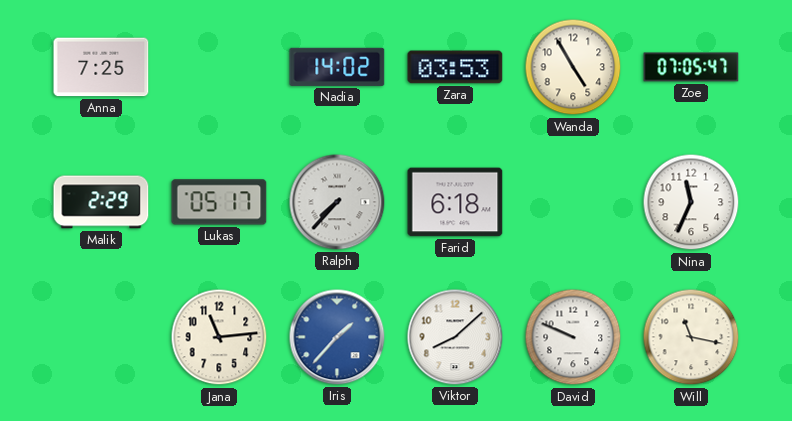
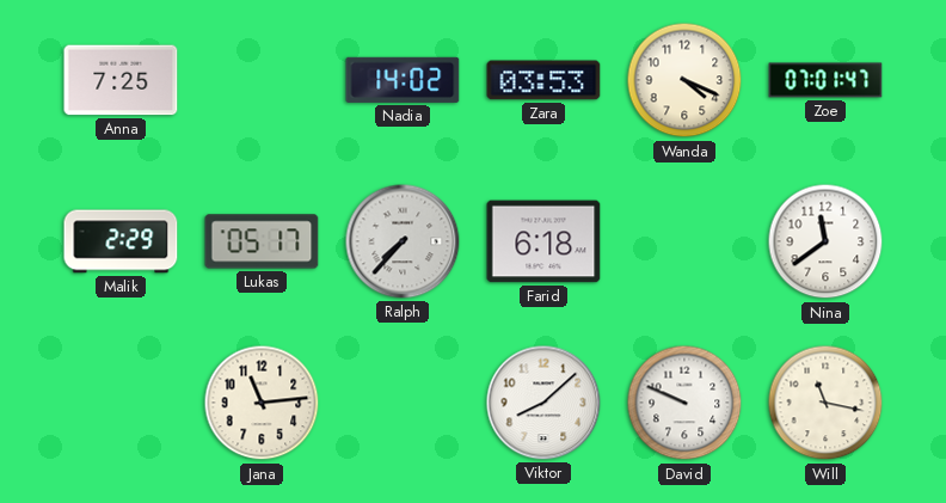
Wanda: 4:55 -> 4:19
Zoe: 07:05 -> 07:01
Nina: 11:34 -> 11:39
Iris: 1:37 -> none
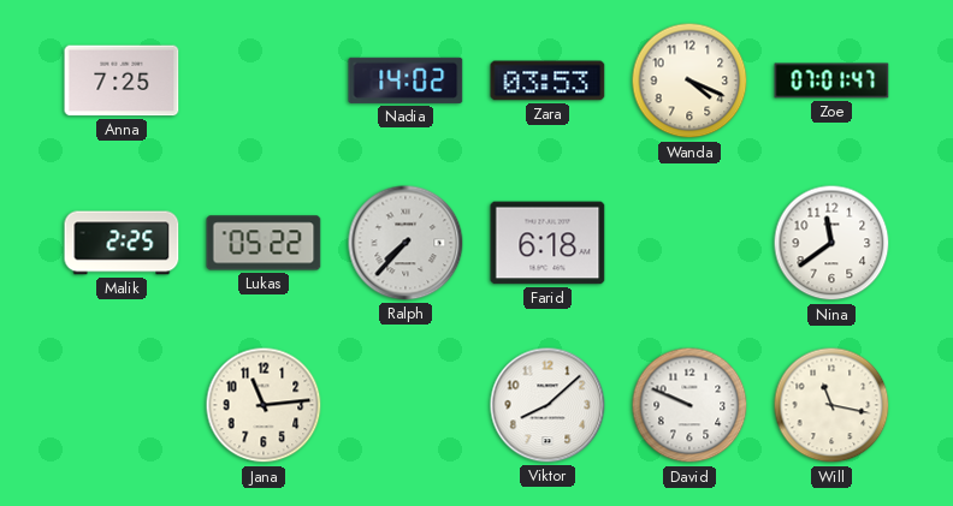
Malik: 2:29 -> 2:25
Lukas: 05:17 -> 05:22
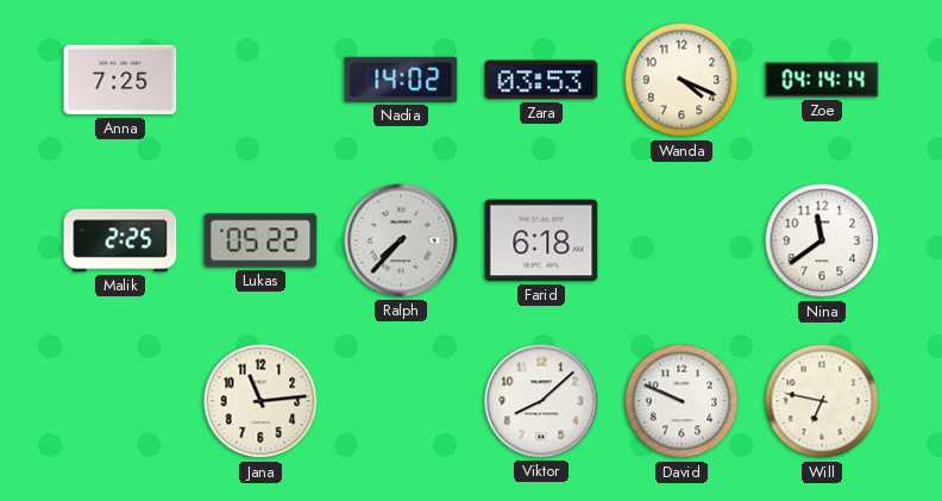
Zoe: 07:01 -> 04:14
Will: 11:17 -> 6:47
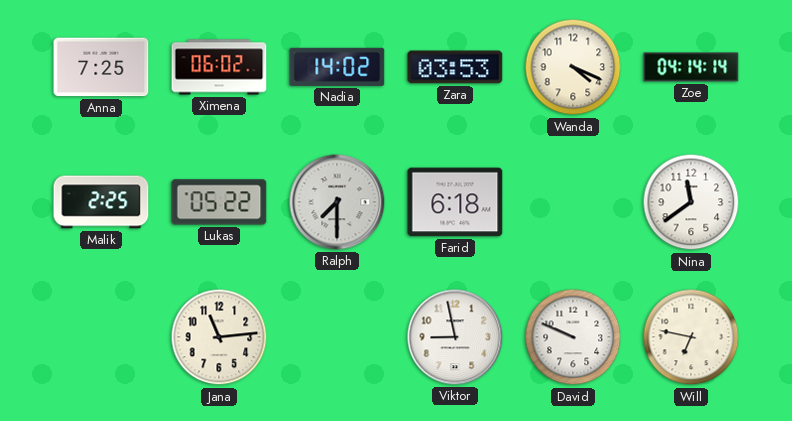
Ximena: none -> 06:02
Ralph: 7:37 -> 7:30
Viktor: 8:08 -> 8:58
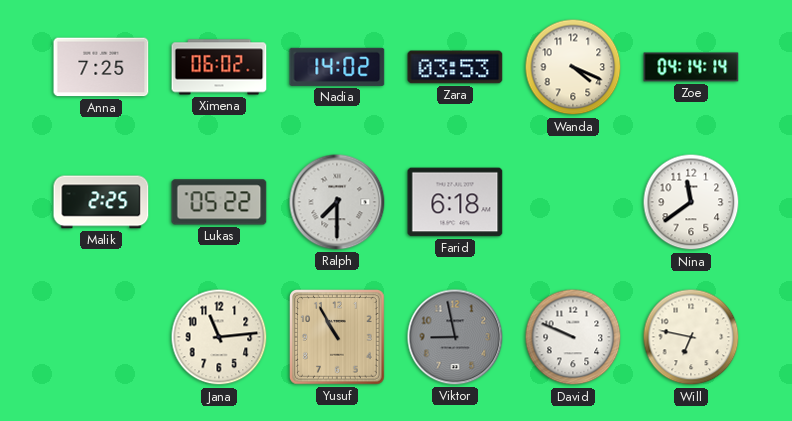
Yusuf: none -> 10:55
Viktor dial: white -> grey
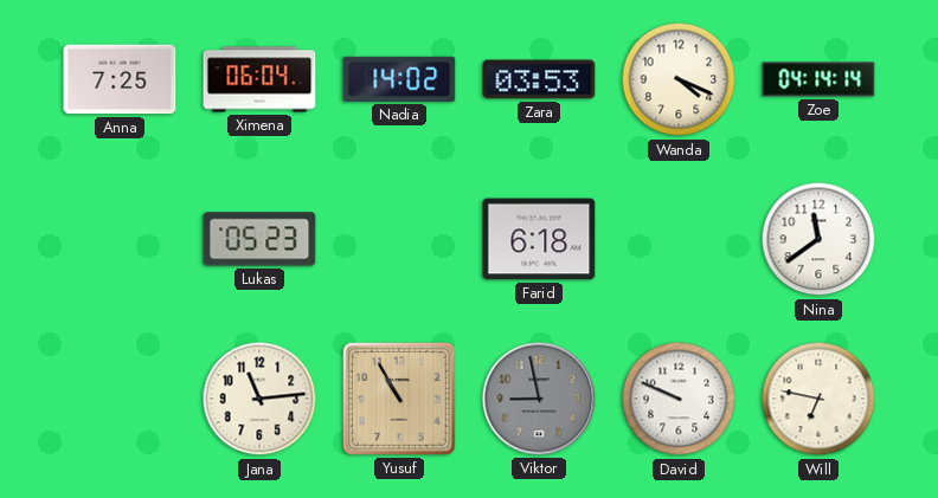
Ximena: 06:02 -> 06:04
Malik: 2:25 -> none
Lukas: 05:22 -> 05:23
Ralph: 7:30 -> none
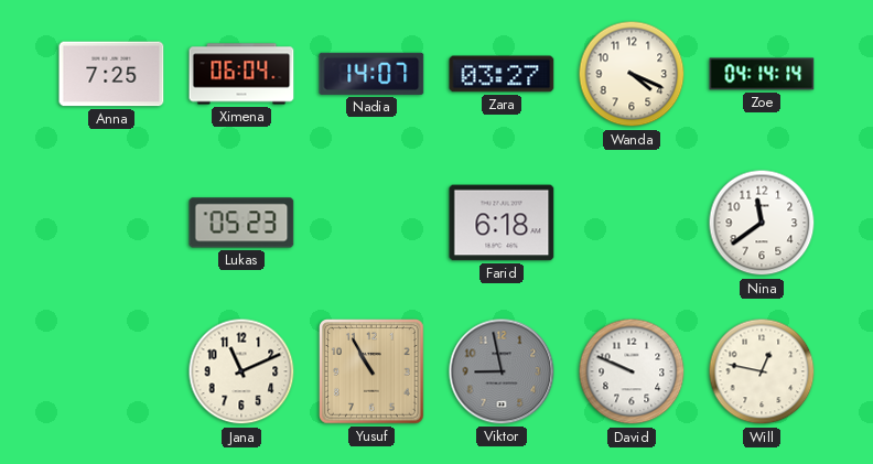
Nadia: 14:02 -> 14:07
Zara: 03:53 -> 03:27
Jana: 11:14 -> 11:11
Will: 6:47 -> 12:47
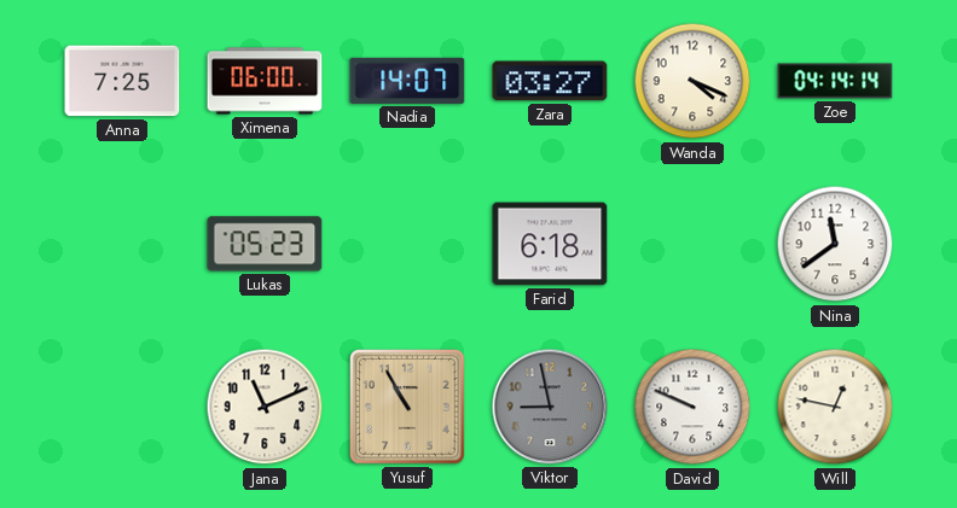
Ximena: 06:04 -> 06:00
